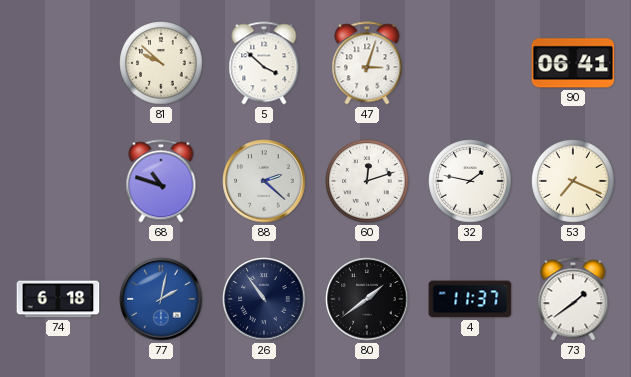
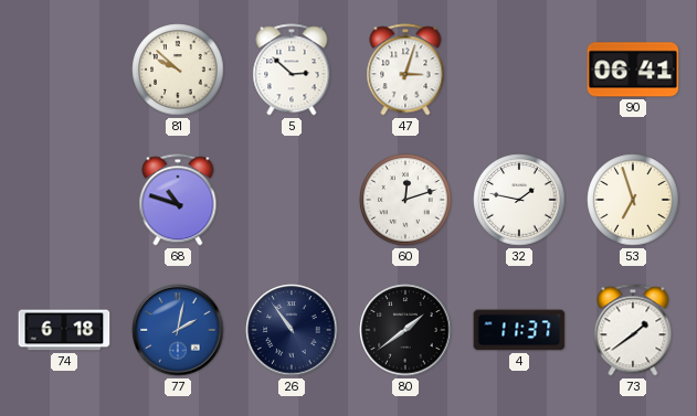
5: 3:52 -> 2:52
88: 2:22 -> none
53: 7:19 -> 6:57
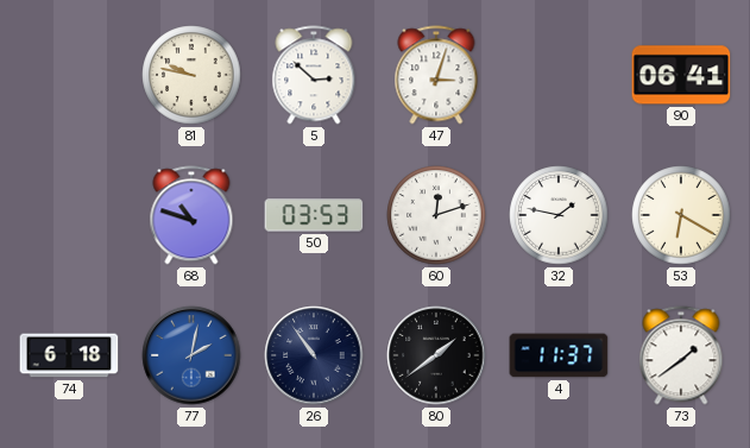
81: 9:52 -> 9:47
50: none -> 03:53
53: 6:57 -> 6:20
